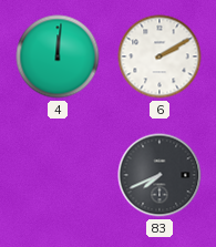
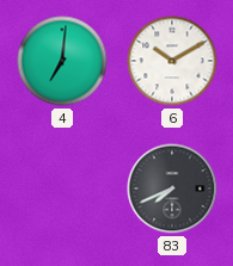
4: 12:01 -> 7:01
6: 2:10 -> 10:10
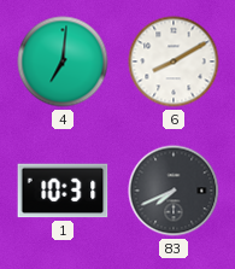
6: 10:10 -> 8:10
1: none -> 10:31
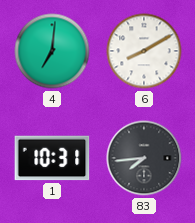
83: 7:41 -> 7:44
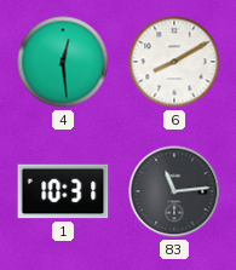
4: 7:01 -> 12:29
83: 7:44 -> 11:14
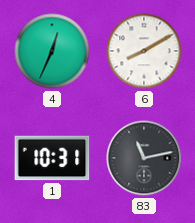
4: 12:29 -> 12:34
83: 11:14 -> 11:13
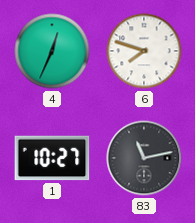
6: 8:10 -> 7:48
1: 10:31 -> 10:27
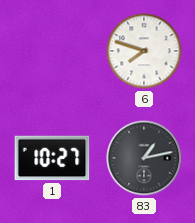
4: 12:34 -> none
83: 11:13 -> 1:13
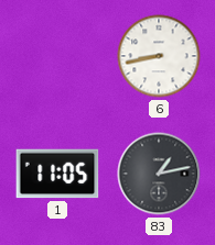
6: 7:48 -> 8:43
1: 10:27 -> 11:05
